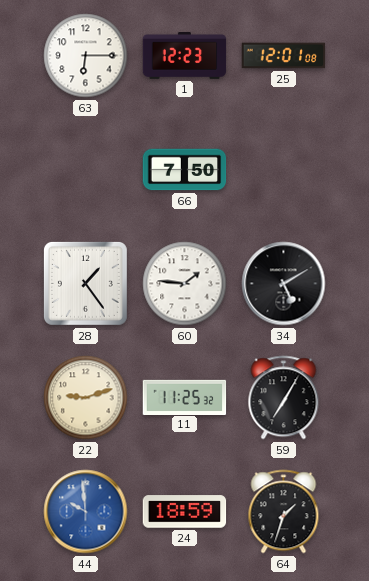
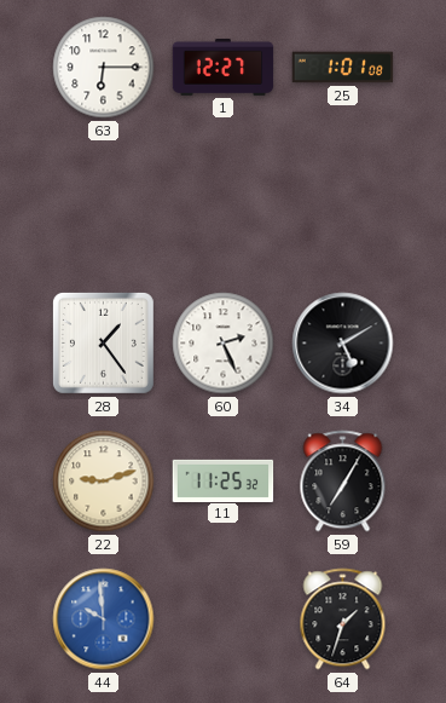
1: 12:23 -> 12:27
25: 12:01 -> 1:01
66: 7:50 -> none
60: 1:46 -> 2:26
24: 18:59 -> none
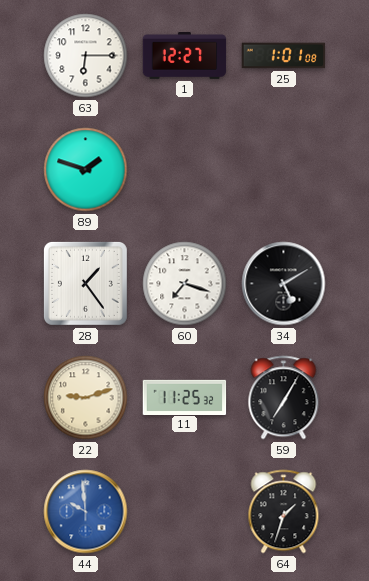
89: none -> 1:48
60: 2:26 -> 7:18
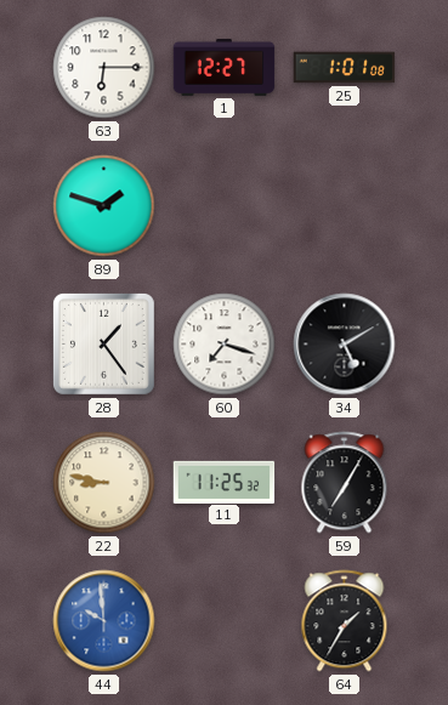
22: 9:12 -> 8:47
64: 1:33 -> 1:35
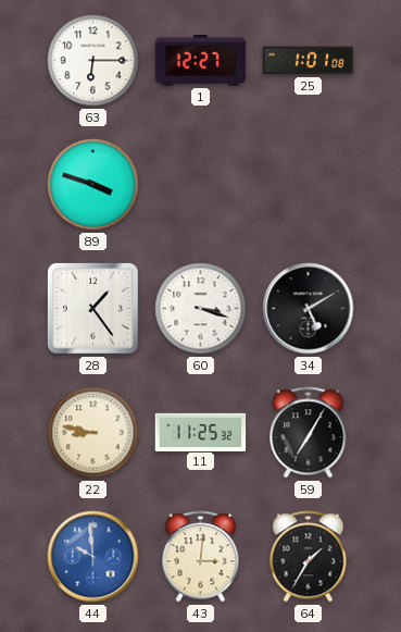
89: 1:48 -> 3:48
60: 7:18 -> 3:18
43: none -> 3:01
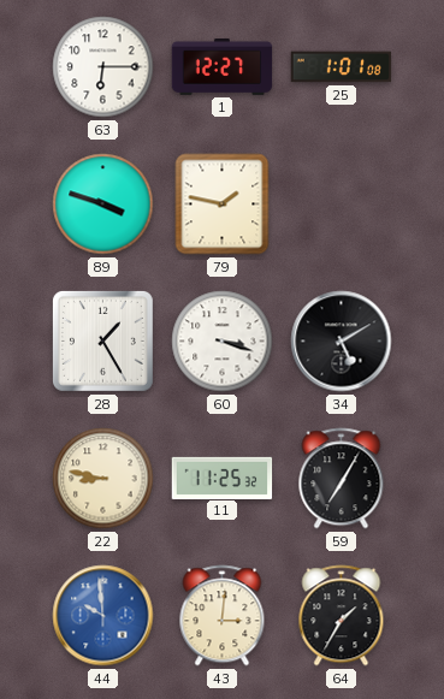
79: none -> 1:47
28: 1:24 -> 1:25
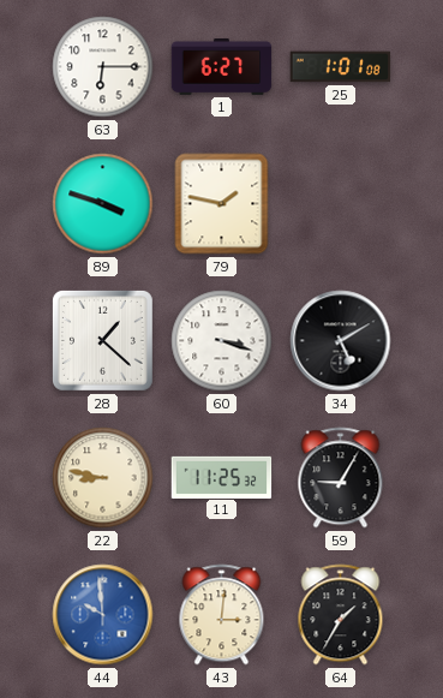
1: 12:27 -> 6:27
28: 1:25 -> 1:22
59: 7:05 -> 9:05
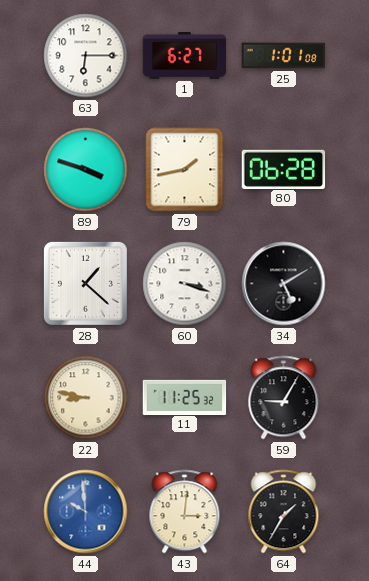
79: 1:47 -> 1:43
80: none -> 06:28
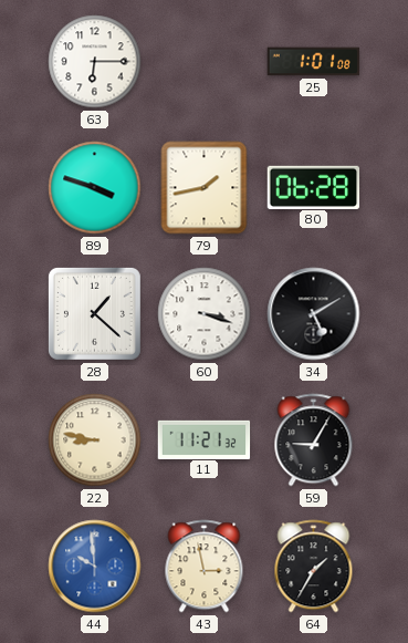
1: 6:27 -> none
11: 11:25 -> 11:21
43: 3:01 -> 2:58
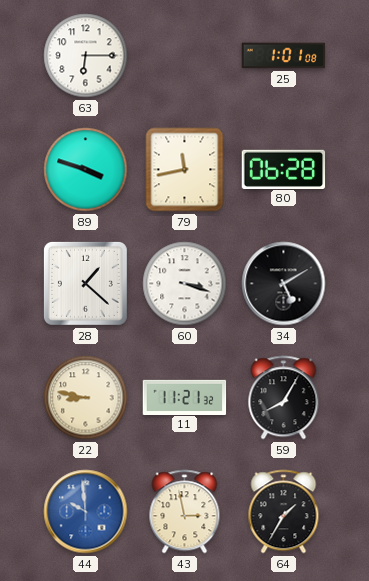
79: 1:43 -> 11:43
59: 9:05 -> 8:05
